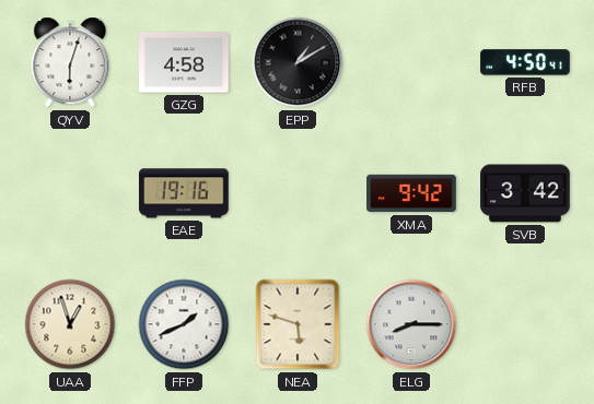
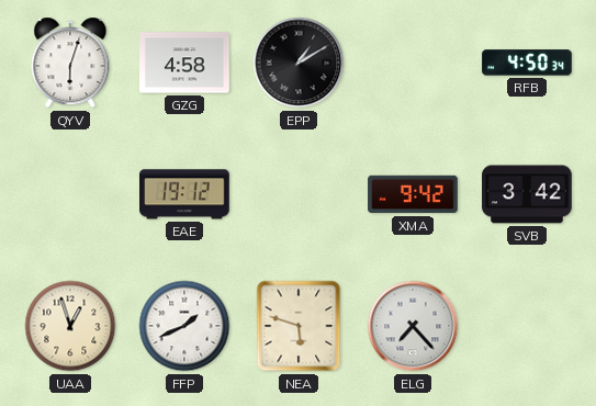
RFB: 4:50:41 -> 4:50:34
EAE: 19:16 -> 19:12
ELG: 8:15 -> 7:23
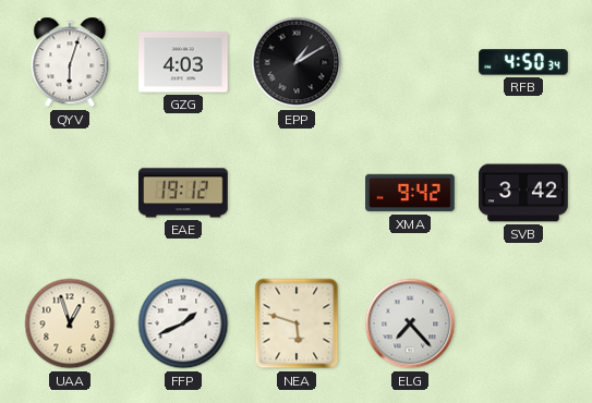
GZG: 4:58 -> 4:03
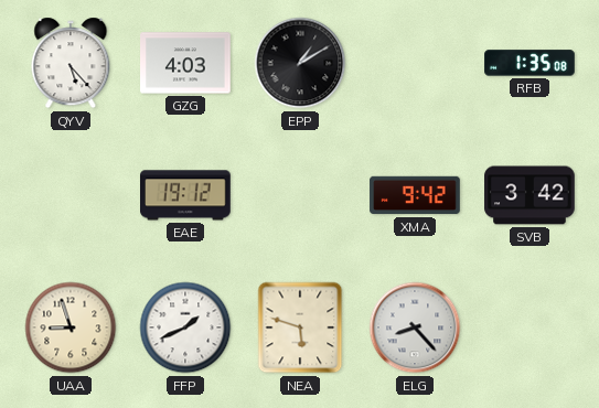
QYV: 6:03 -> 5:23
RFB: 4:50 -> 1:35
UAA: 12:57 -> 8:57
ELG: 7:23 -> 8:23
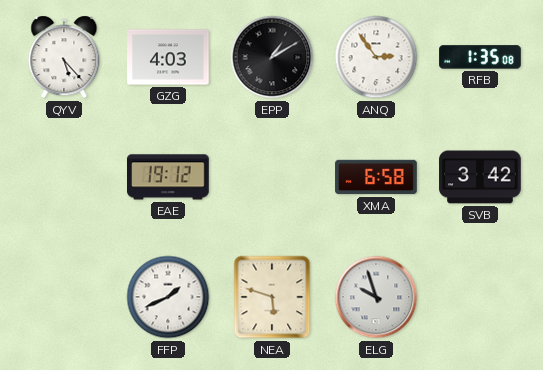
ANQ: none -> 2:54
XMA: 9:42 -> 6:58
UAA: 8:57 -> none
ELG: 8:23 -> 9:57
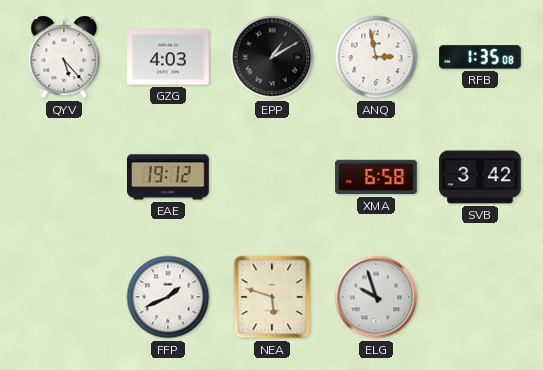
ANQ: 2:54 -> 2:58
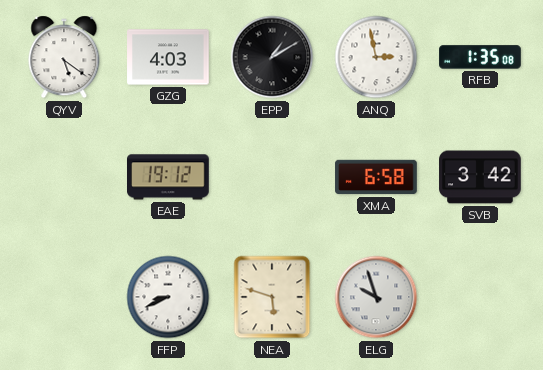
QYV: 5:23 -> 5:21
FFP: 1:41 -> 8:41
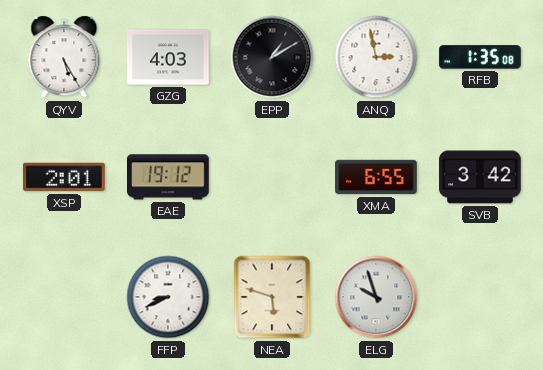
QYV: 5:21 -> 5:25
XSP: none -> 2:01
XMA: 6:58 -> 6:55
